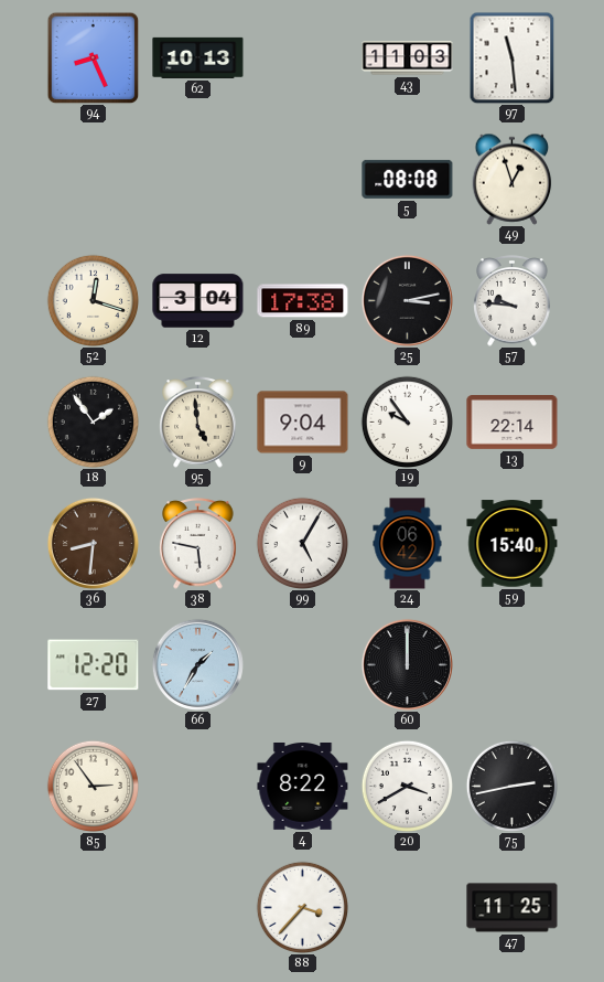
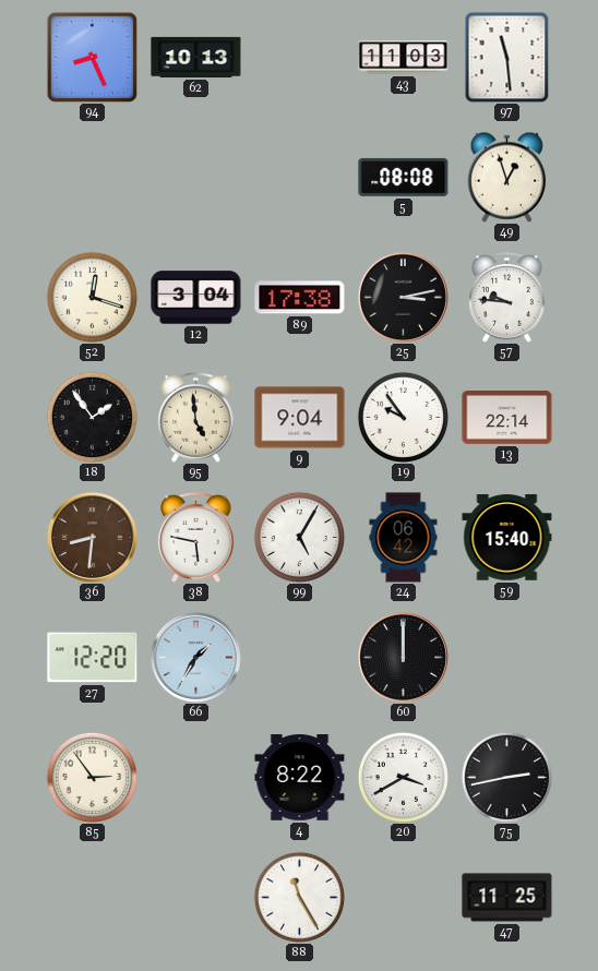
88: 3:37 -> 11:25
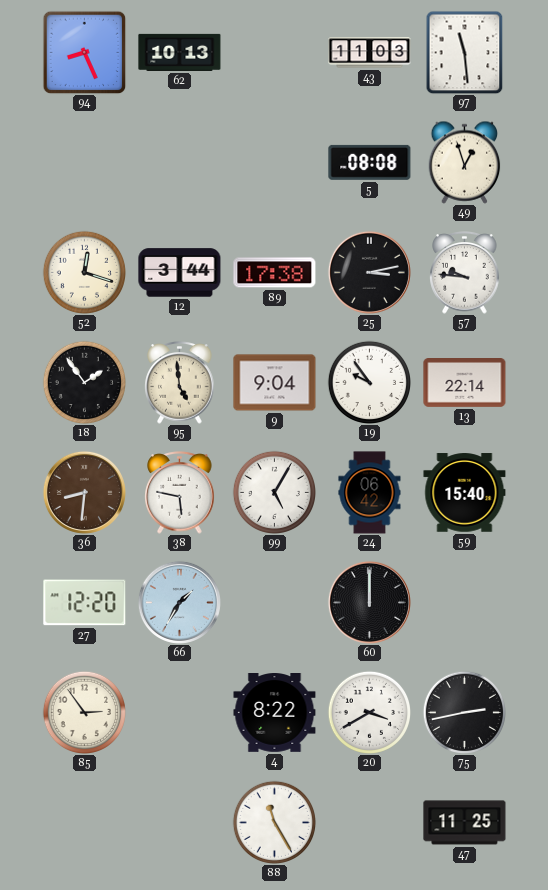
12: 3:04 -> 3:44
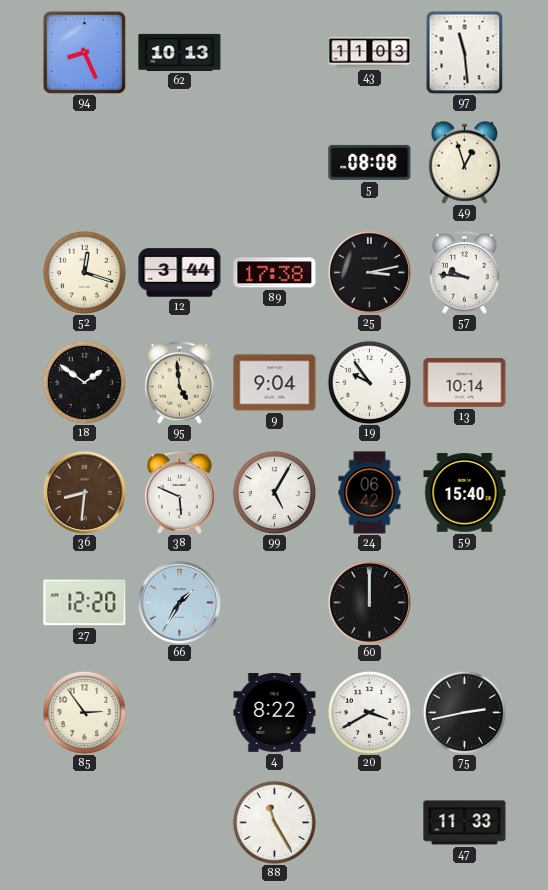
18: 1:54 -> 1:51
13: 22:14 -> 10:14
38: 5:47 -> 5:49
47: 11:25 -> 11:33
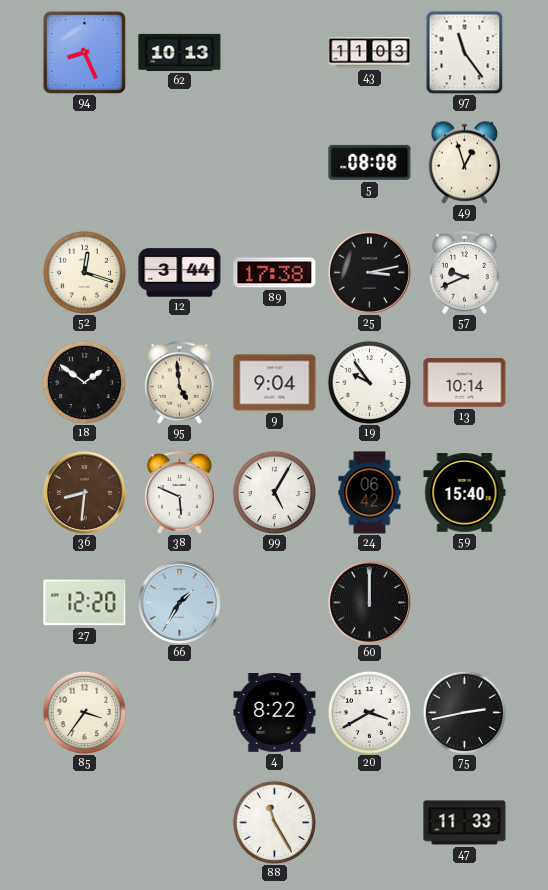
97: 11:29 -> 11:24
57: 9:46 -> 9:41
85: 2:54 -> 3:36
